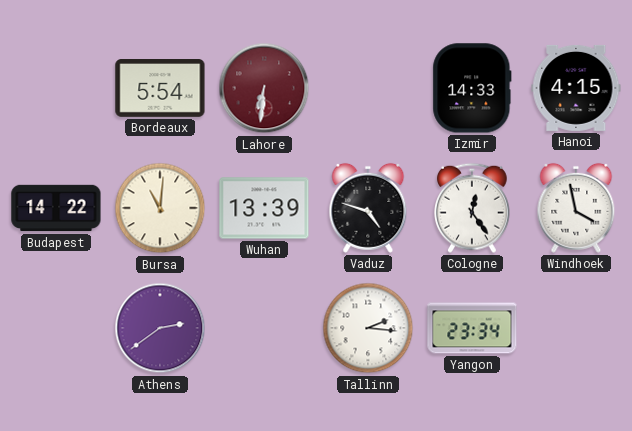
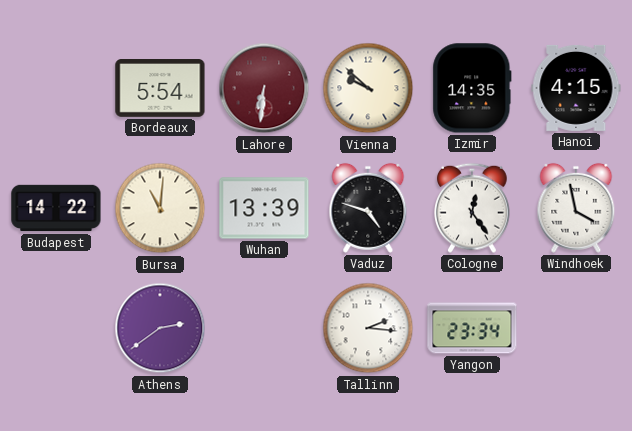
Vienna: none -> 9:52
Izmir: 14:33 -> 14:35
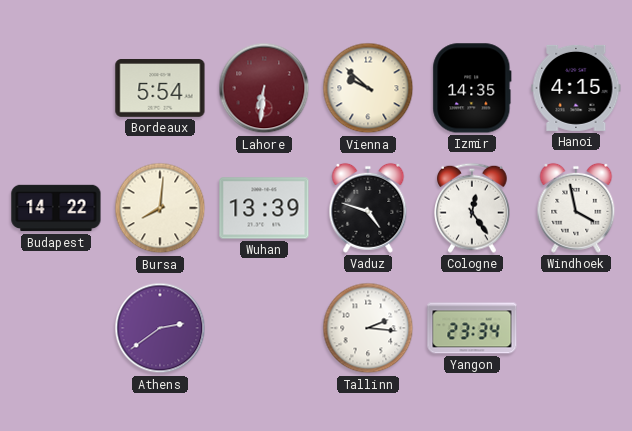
Bursa: 11:01 -> 8:01
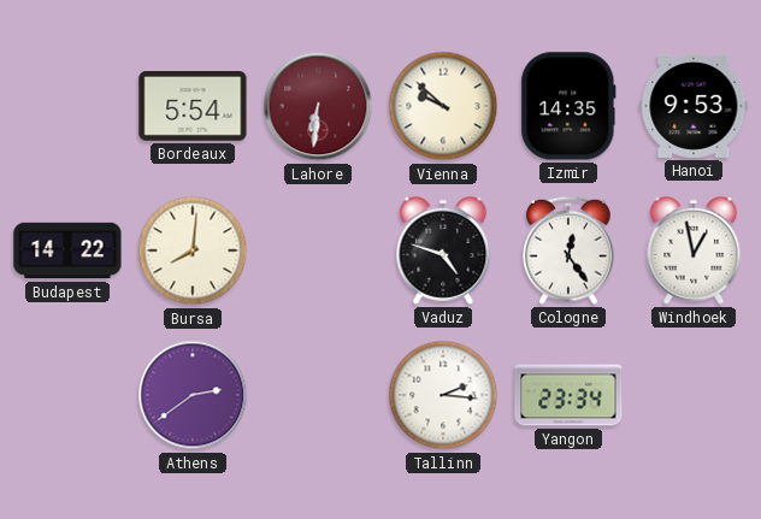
Hanoi: 4:15 -> 9:53
Wuhan: 13:39 -> none
Windhoek: 3:58 -> 12:58
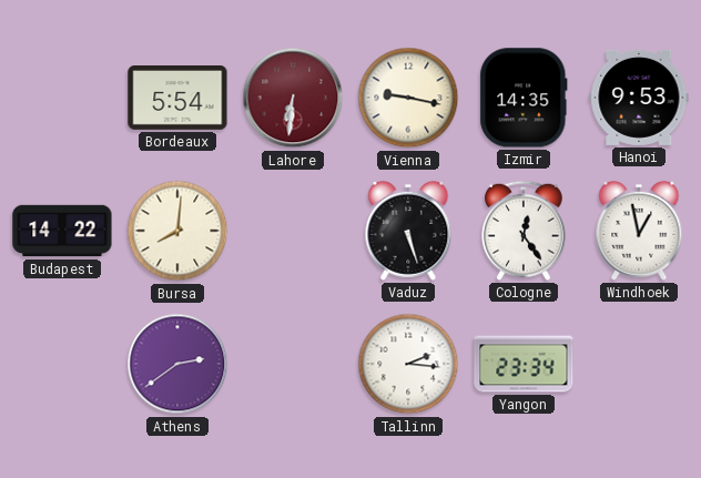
Vienna: 9:52 -> 9:17
Vaduz: 4:48 -> 5:27
